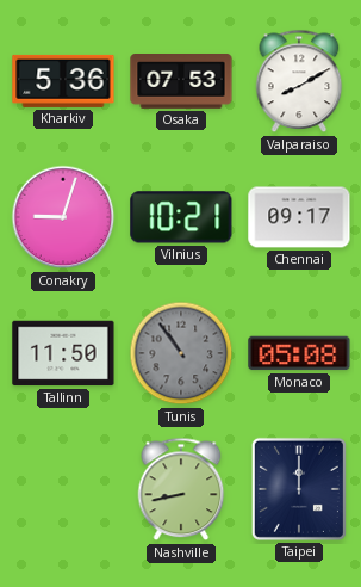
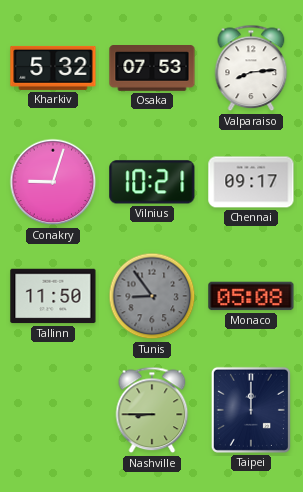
Kharkiv: 5:36 -> 5:32
Valparaiso: 8:10 -> 8:14
Tunis: 10:54 -> 8:54
Nashville: 8:43 -> 8:45
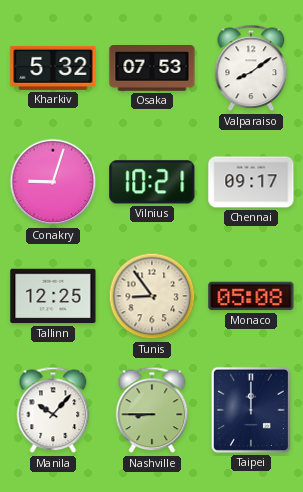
Valparaiso: 8:14 -> 8:09
Tallinn: 11:50 -> 12:25
Tunis dial: grey -> cream
Manila: none -> 10:07
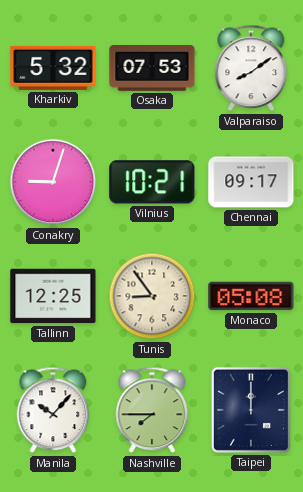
Nashville: 8:45 -> 7:45
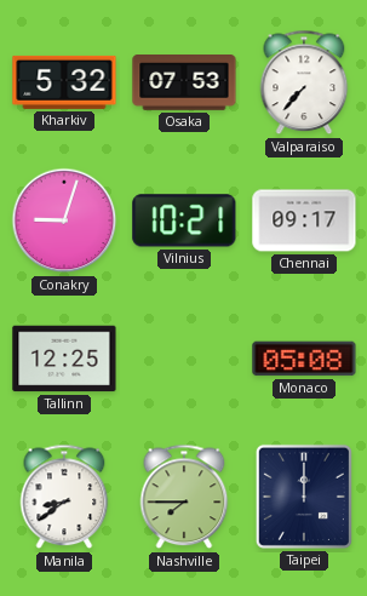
Valparaiso: 8:09 -> 7:37
Tunis: 8:54 -> none
Manila: 10:07 -> 8:39
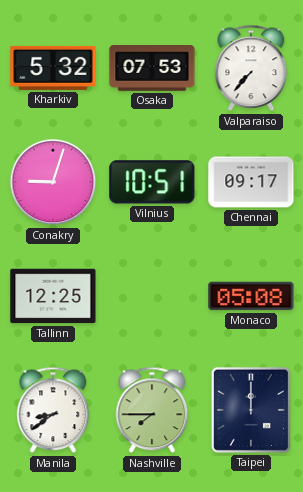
Vilnius: 10:21 -> 10:51
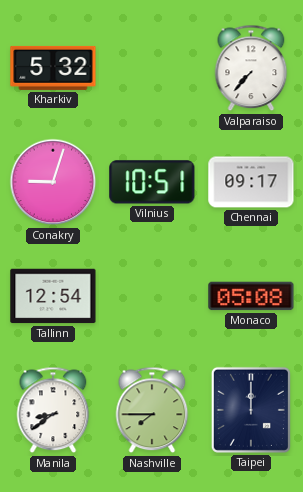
Osaka: 07:53 -> none
Tallinn: 12:25 -> 12:54
